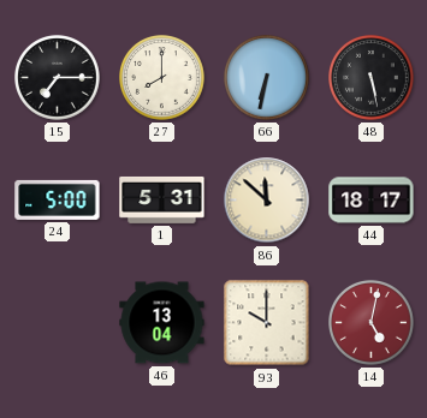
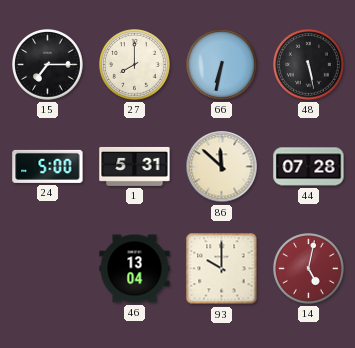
44: 18:17 -> 07:28
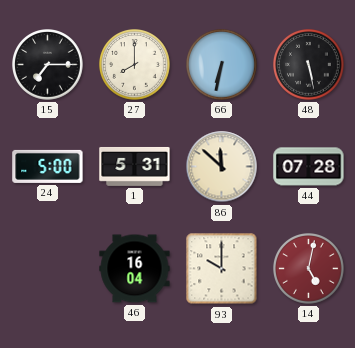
46: 13:04 -> 16:04
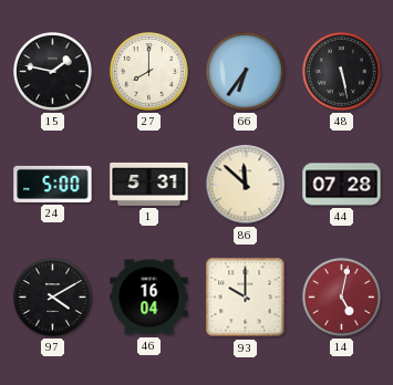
15: 7:15 -> 1:47
66: 6:32 -> 6:36
97: none -> 4:10
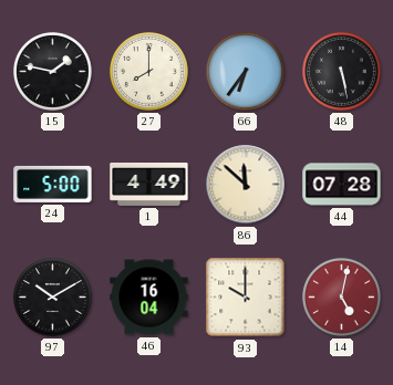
1: 5:31 -> 4:49
97: 4:10 -> 10:10
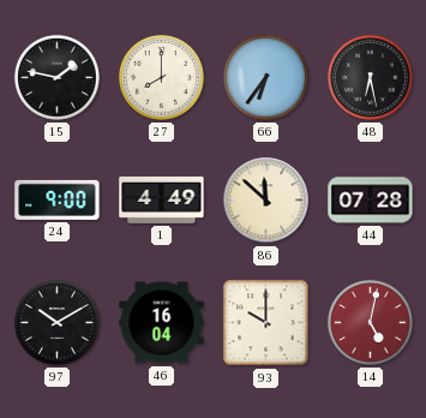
48: 5:28 -> 6:28
24: 5:00 -> 9:00
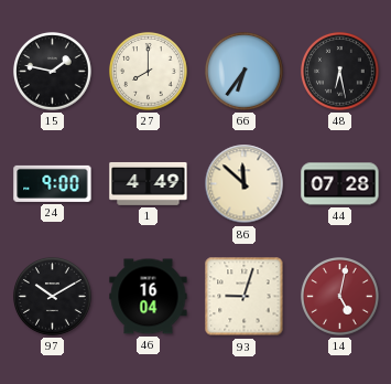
93: 10:00 -> 9:03
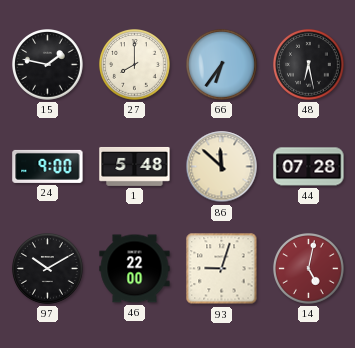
1: 4:49 -> 5:48
46: 16:04 -> 22:00
